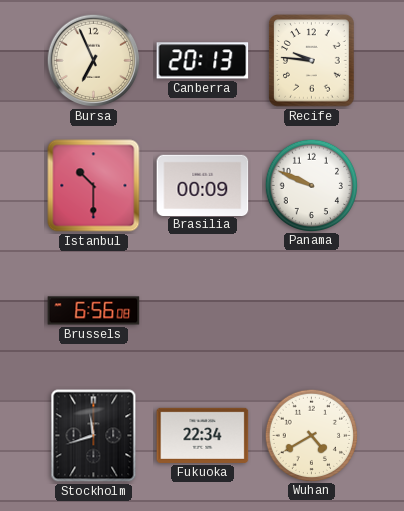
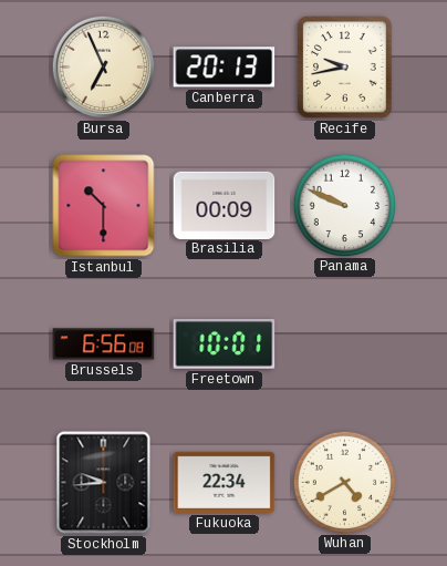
Recife: 9:46 -> 9:43
Freetown: none -> 10:01
Stockholm: 11:42 -> 9:44
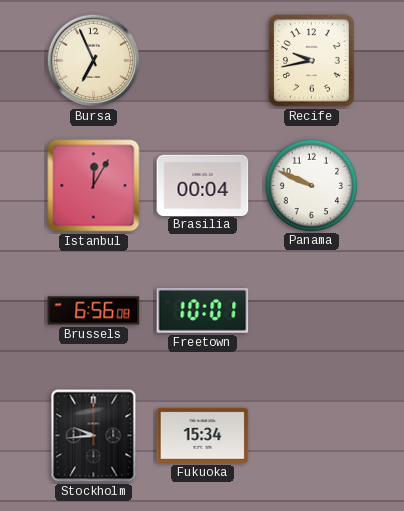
Canberra: 20:13 -> none
Istanbul: 10:30 -> 12:05
Brasilia: 00:09 -> 00:04
Fukuoka: 22:34 -> 15:34
Wuhan: 4:40 -> none
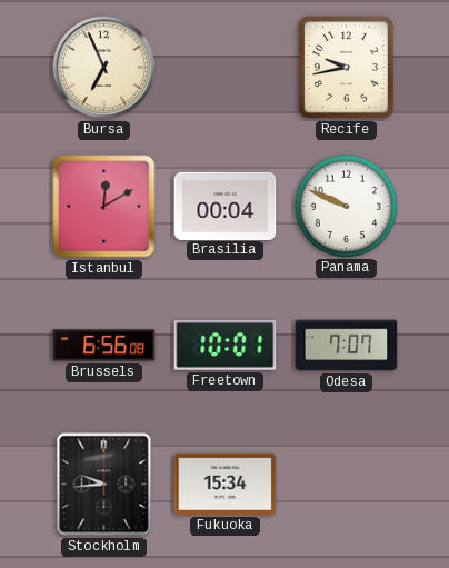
Istanbul: 12:05 -> 12:10
Odesa: none -> 7:07
